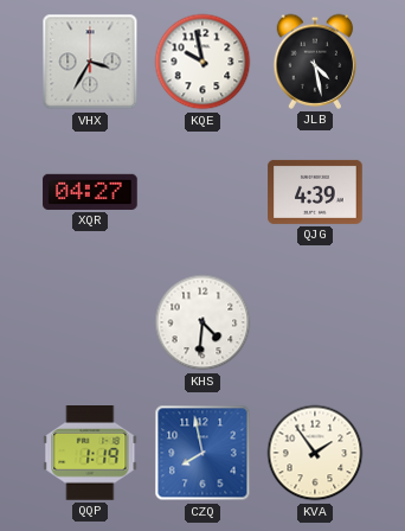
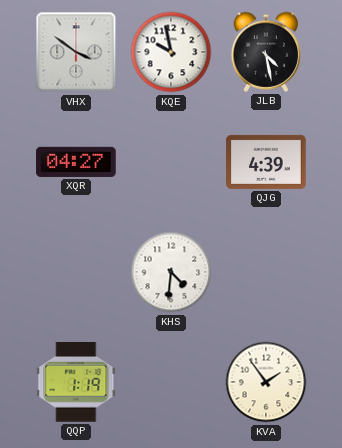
VHX: 3:35 -> 3:51
CZQ: 7:58 -> none
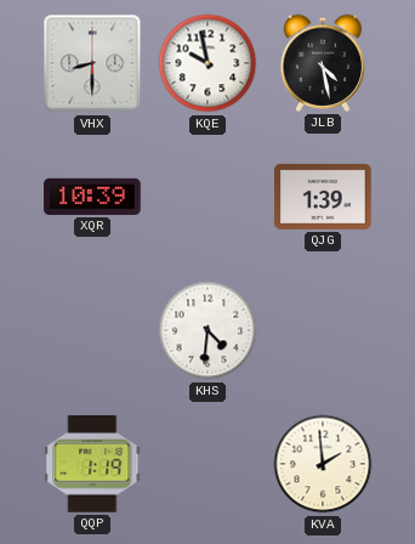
VHX: 3:51 -> 8:30
XQR: 04:27 -> 10:39
QJG: 4:39 -> 1:39
KVA: 1:54 -> 1:59
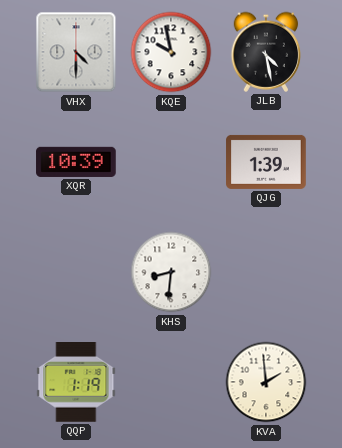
VHX: 8:30 -> 4:30
KHS: 4:31 -> 8:31
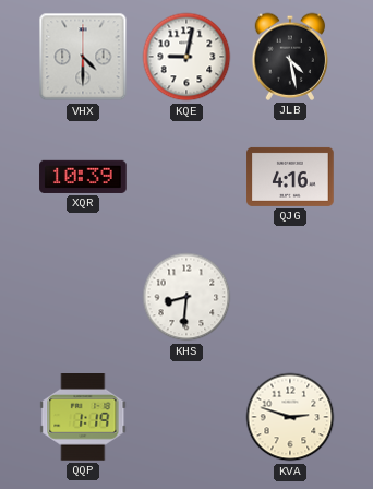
KQE: 9:58 -> 9:02
QJG: 1:39 -> 4:16
KVA: 1:59 -> 2:48
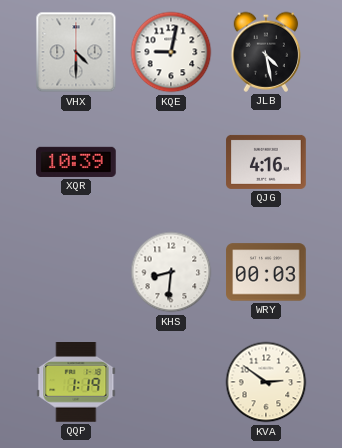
WRY: none -> 00:03
KVA: 2:48 -> 2:51
